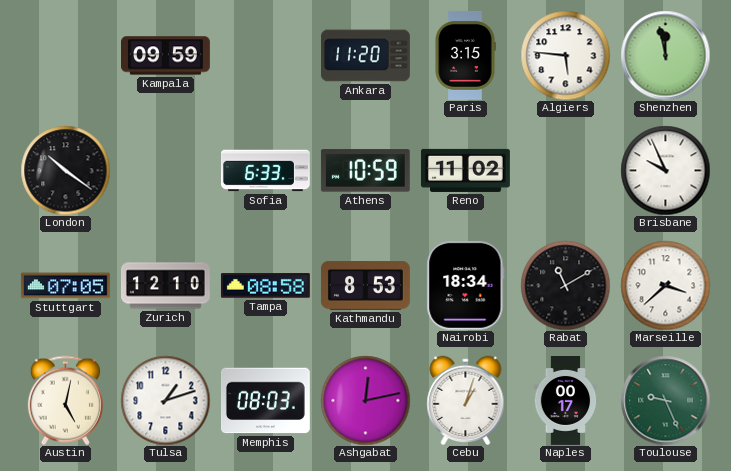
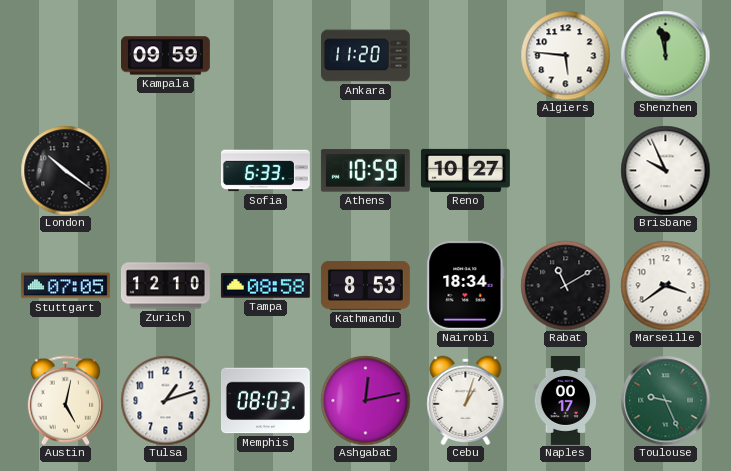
Paris: 3:15 -> none
Reno: 11:02 -> 10:27
Marseille: 3:38 -> 3:39
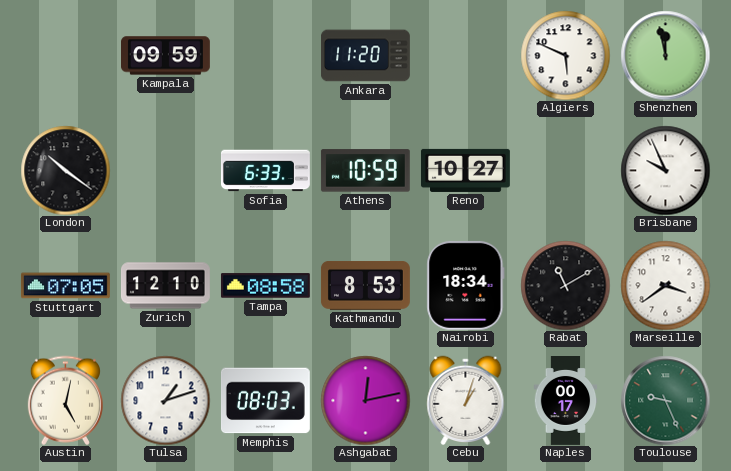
Algiers: 5:46 -> 5:49
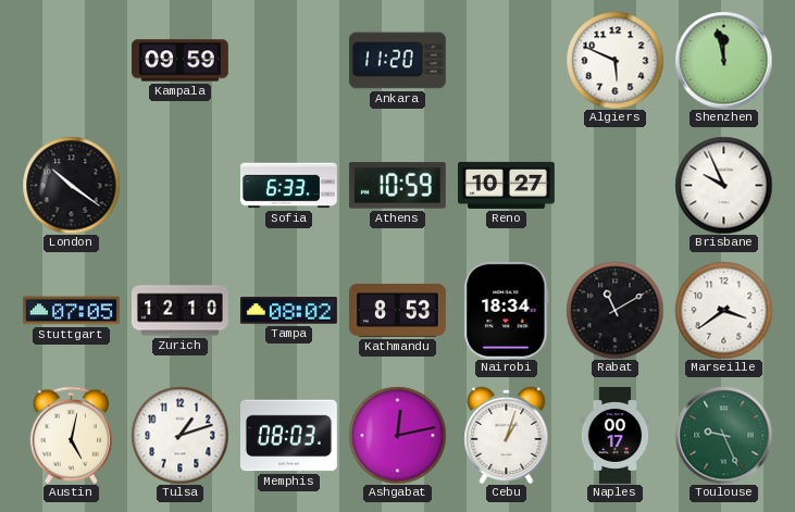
Tampa: 08:58 -> 08:02
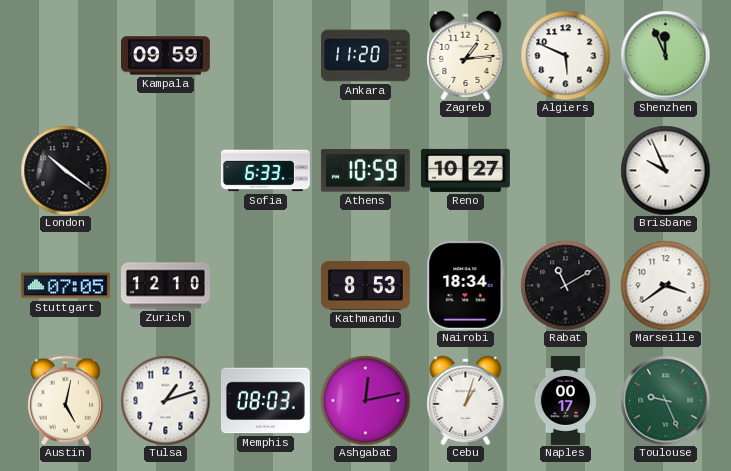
Zagreb: none -> 1:14
Shenzhen: 11:58 -> 11:56
Tampa: 08:02 -> none
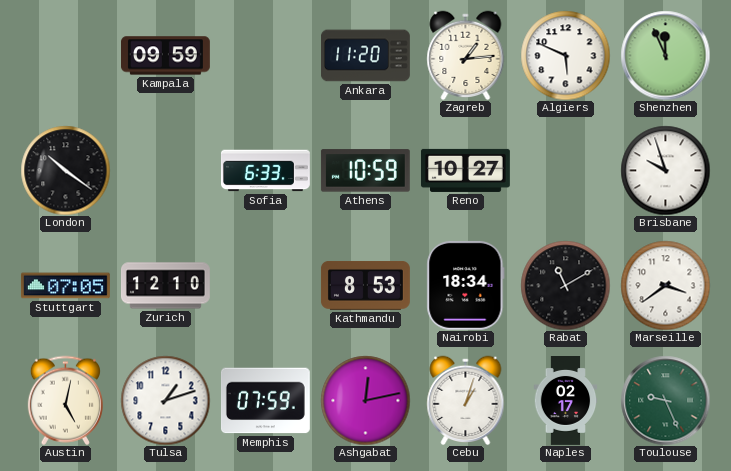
Brisbane: 9:56 -> 9:57
Memphis: 08:03 -> 07:59
Naples: 00:17 -> 02:17
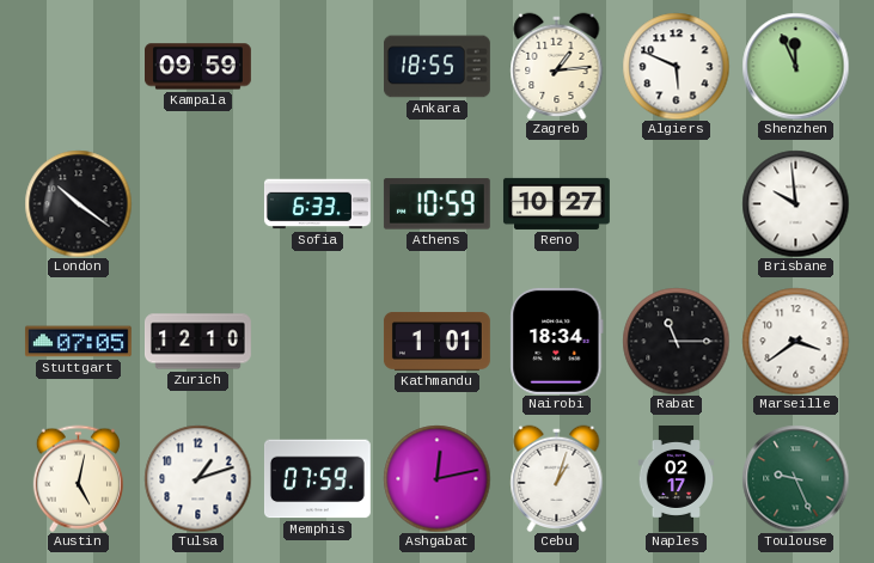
Ankara: 11:20 -> 18:55
Brisbane: 9:57 -> 9:59
Kathmandu: 8:53 -> 1:01
Rabat: 11:10 -> 11:15
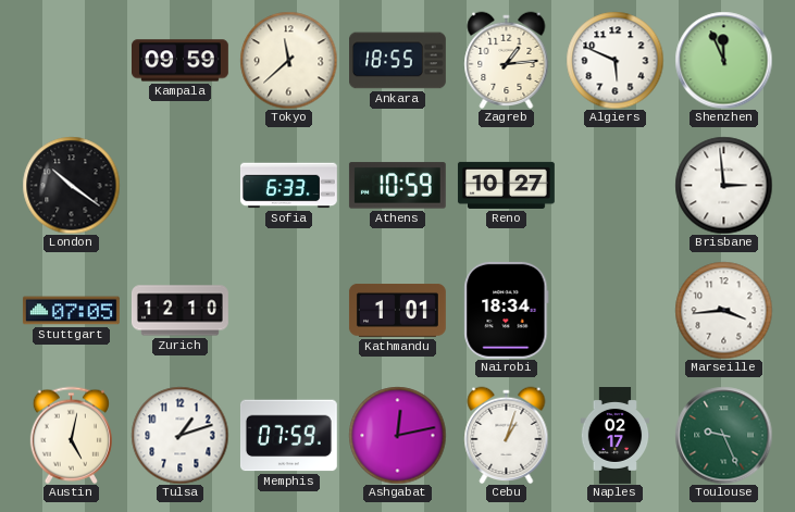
Tokyo: none -> 11:38
Brisbane: 9:59 -> 2:59
Rabat: 11:15 -> none
Marseille: 3:39 -> 3:44
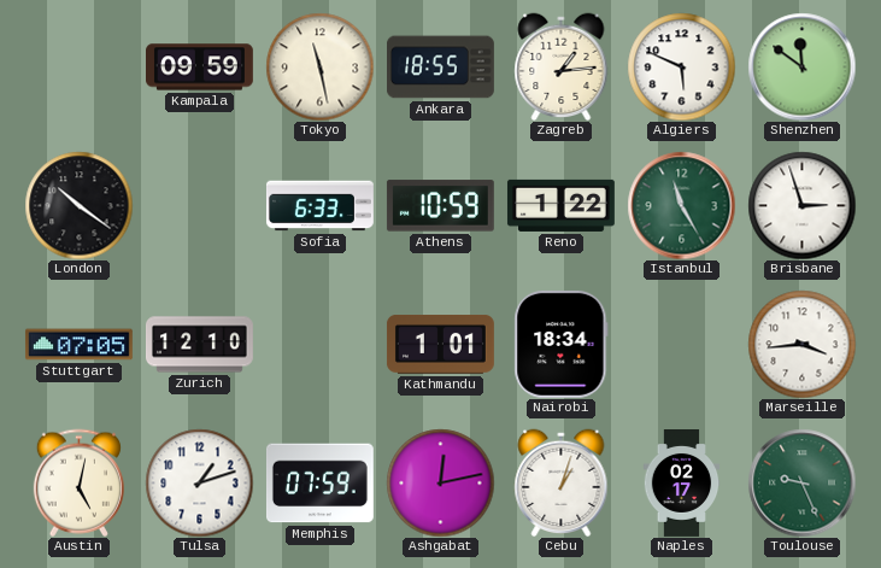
Tokyo: 11:38 -> 11:28
Shenzhen: 11:56 -> 11:51
Reno: 10:27 -> 1:22
Istanbul: none -> 11:25
Brisbane: 2:59 -> 2:57
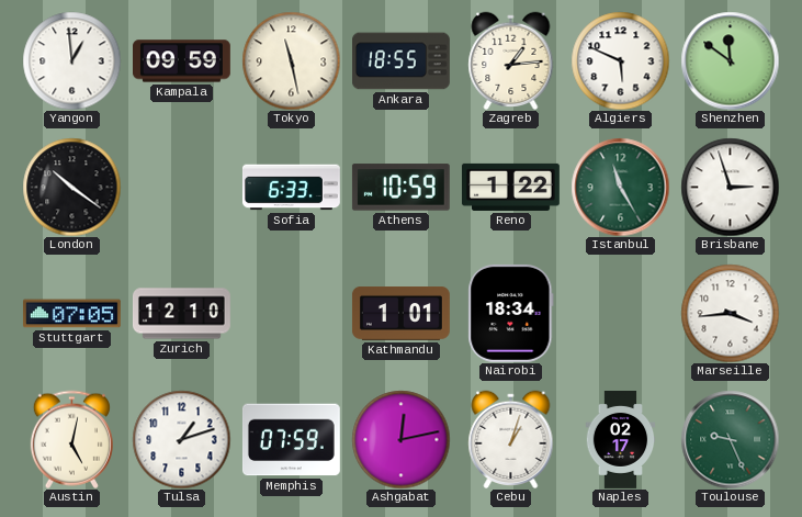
Yangon: none -> 12:59
